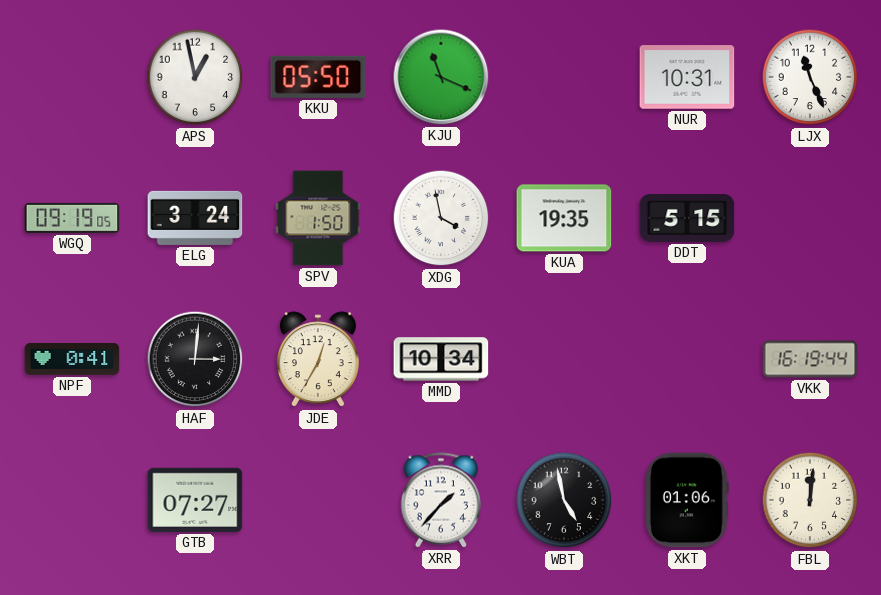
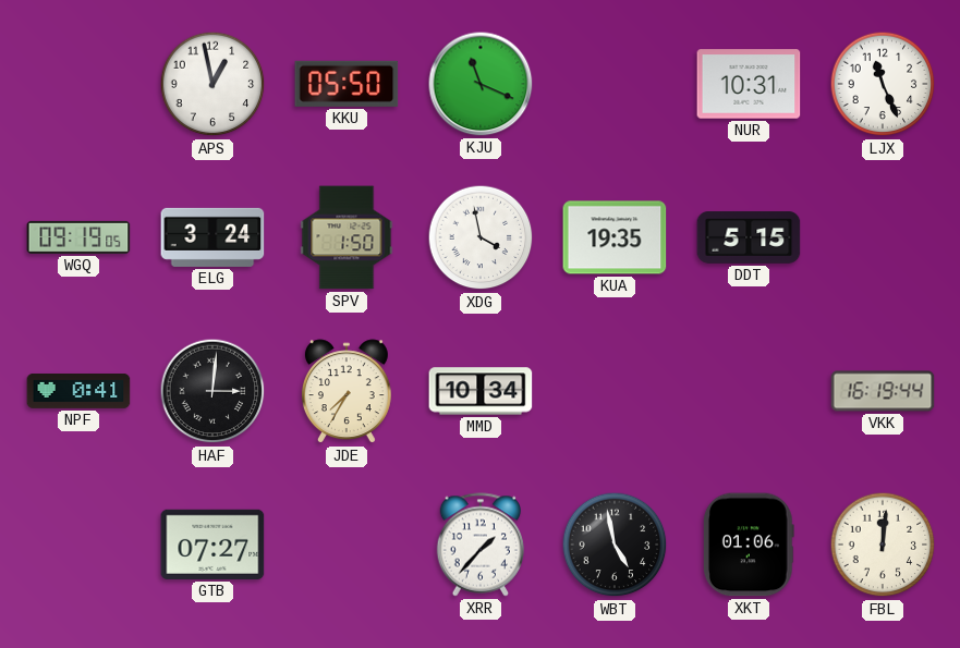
JDE: 12:35 -> 7:35
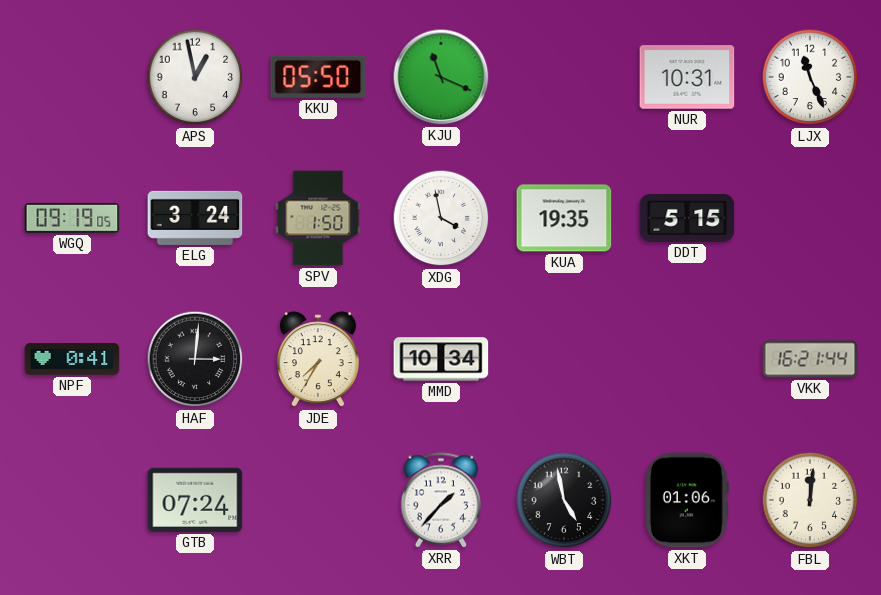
VKK: 16:19 -> 16:21
GTB: 07:27 -> 07:24
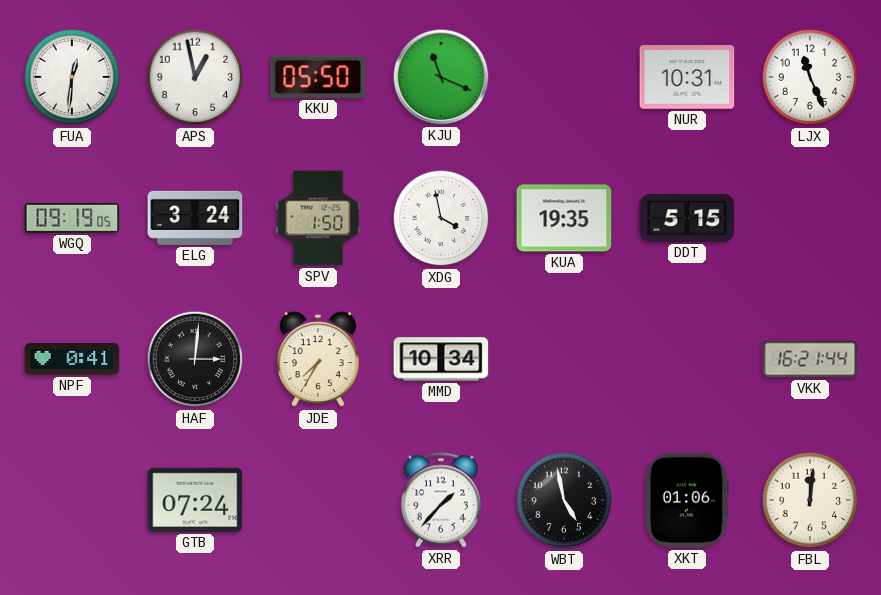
FUA: none -> 12:31
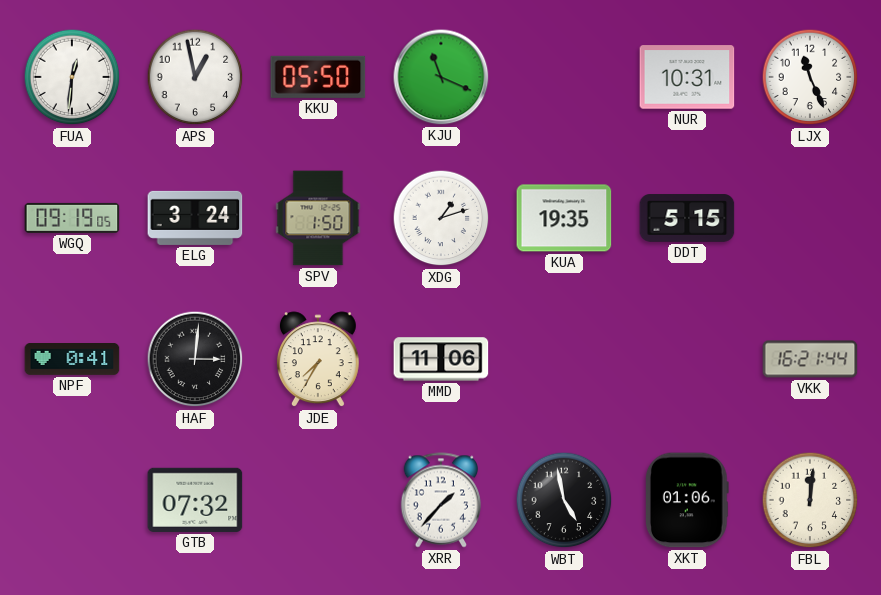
XDG: 3:58 -> 1:12
MMD: 10:34 -> 11:06
GTB: 07:24 -> 07:32
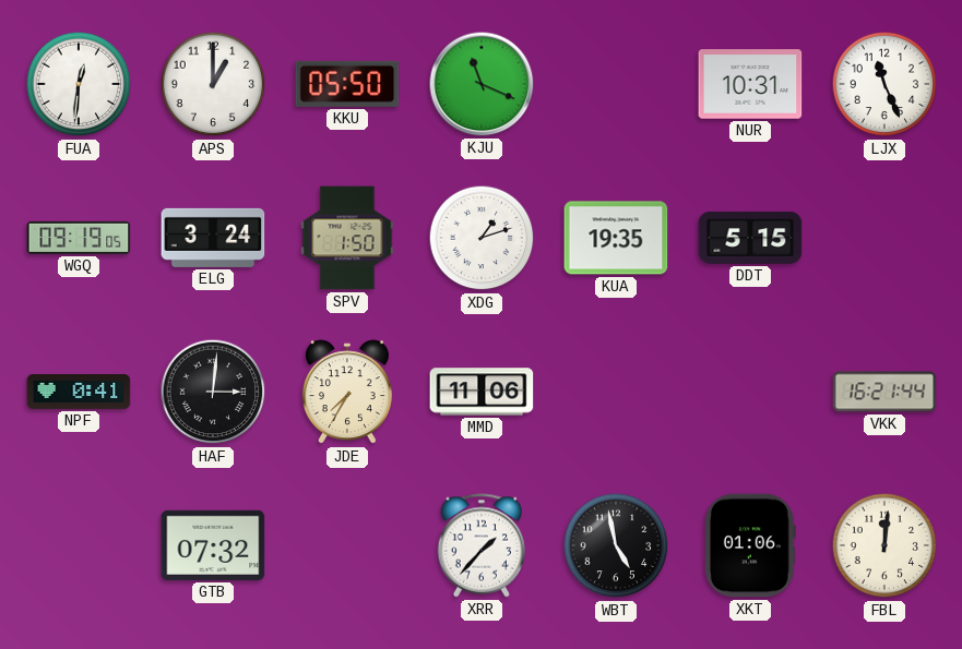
APS: 12:58 -> 1:00
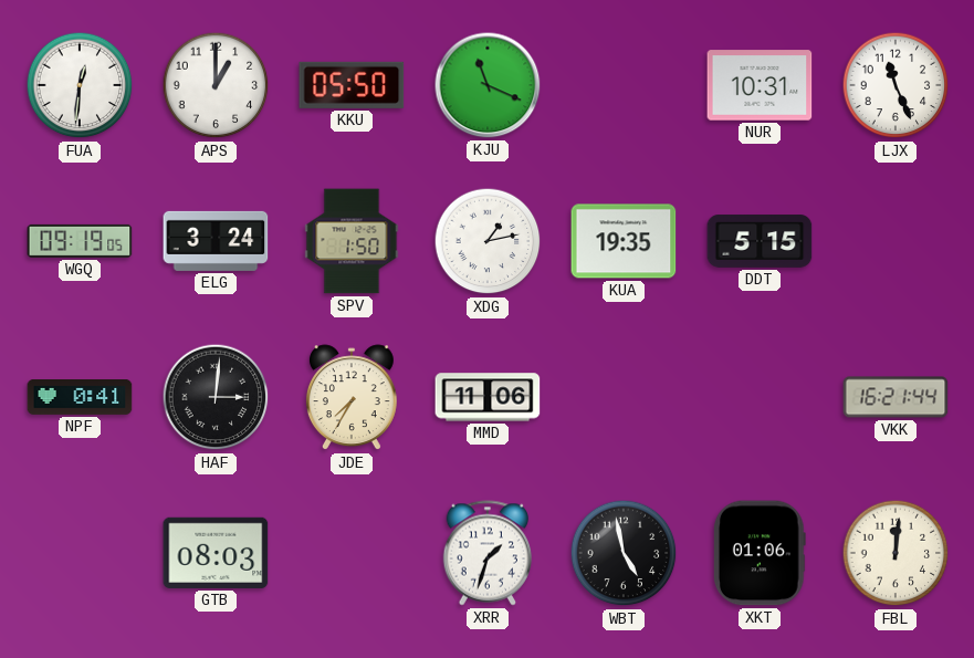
XDG: 1:12 -> 1:13
GTB: 07:32 -> 08:03
XRR: 1:37 -> 1:33
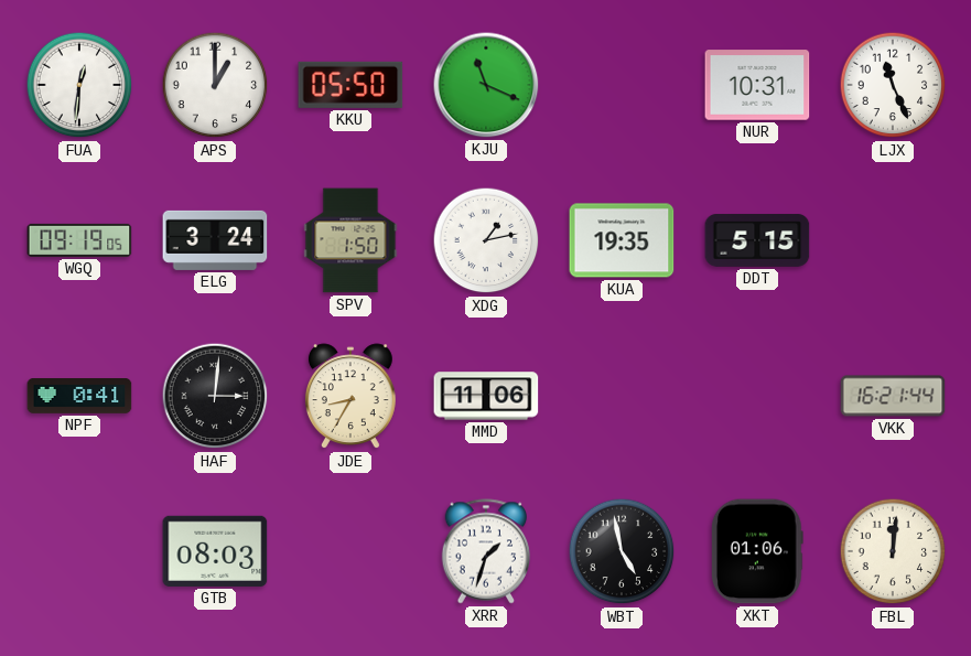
JDE: 7:35 -> 8:35
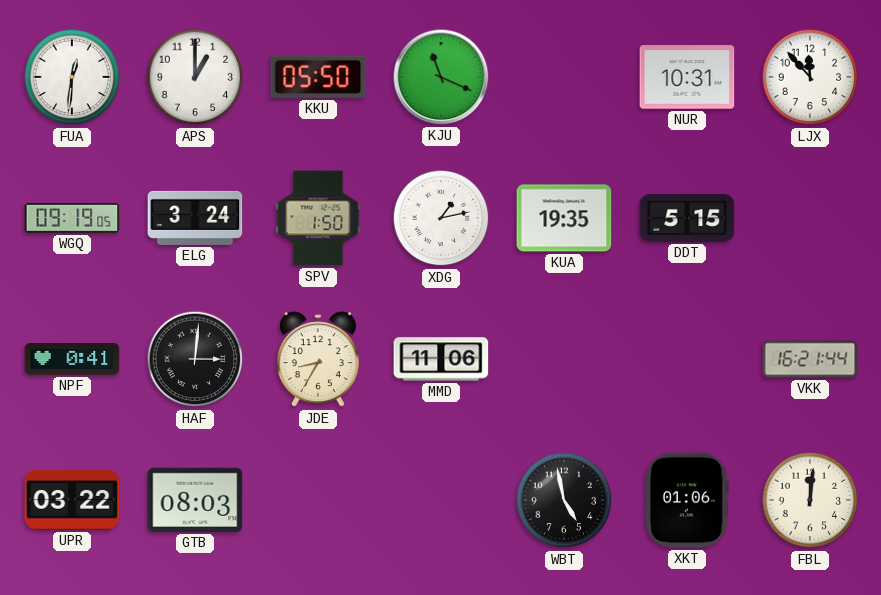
LJX: 11:26 -> 11:53
UPR: none -> 03:22
XRR: 1:33 -> none
